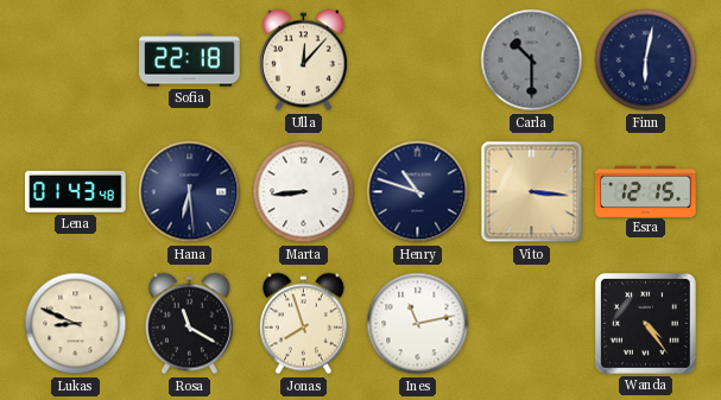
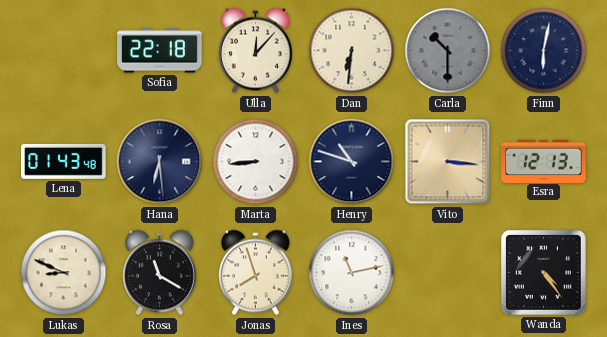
Dan: none -> 6:31
Esra: 12:15 -> 12:13
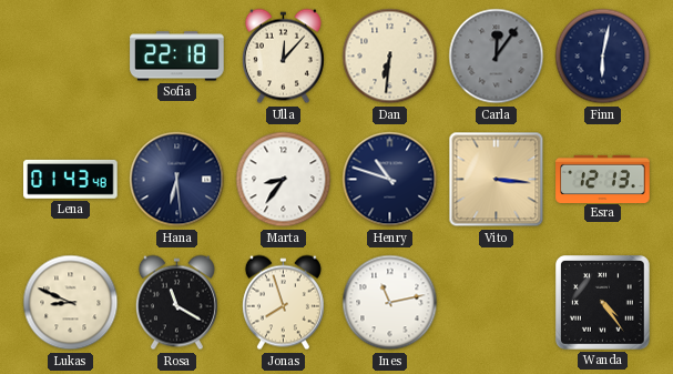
Carla: 10:30 -> 12:06
Marta: 8:44 -> 8:36
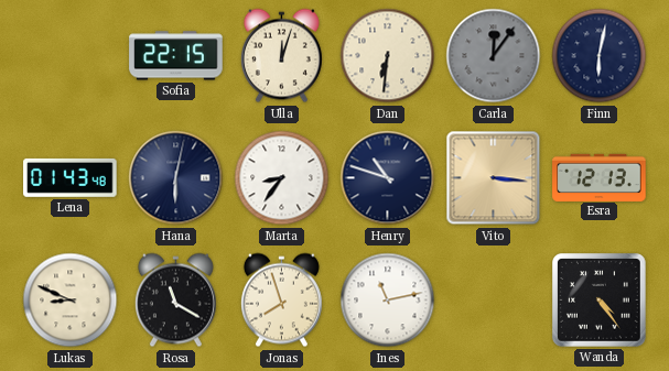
Sofia: 22:18 -> 22:15
Ulla: 12:07 -> 12:03
Hana: 6:29 -> 6:02
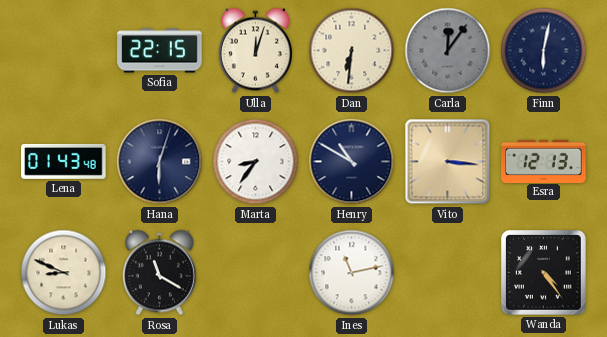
Hana: 6:02 -> 6:03
Henry: 10:48 -> 10:50
Jonas: 7:57 -> none
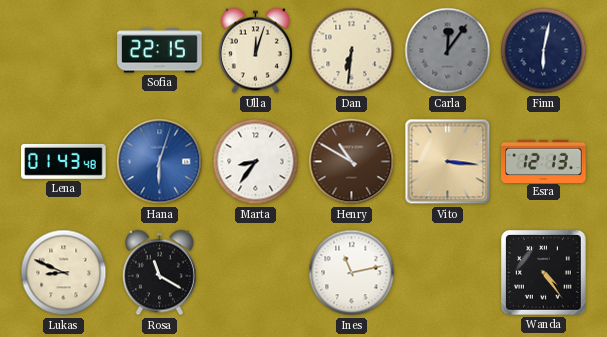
Hana dial: navy -> blue
Henry dial: navy -> brown
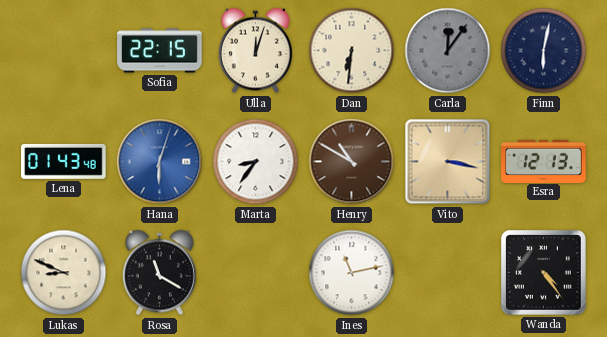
Vito: 3:16 -> 3:17
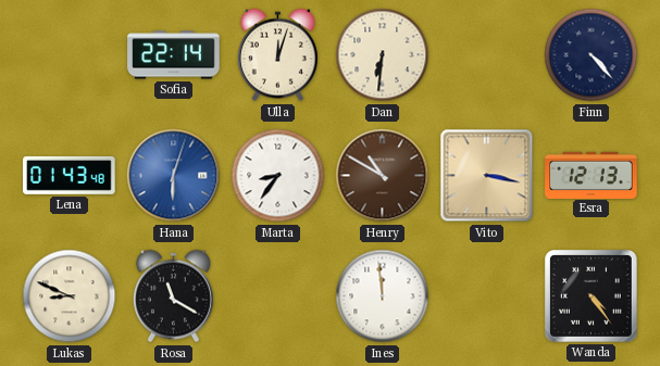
Sofia: 22:15 -> 22:14
Carla: 12:06 -> none
Finn: 6:02 -> 4:23
Ines: 11:13 -> 11:59
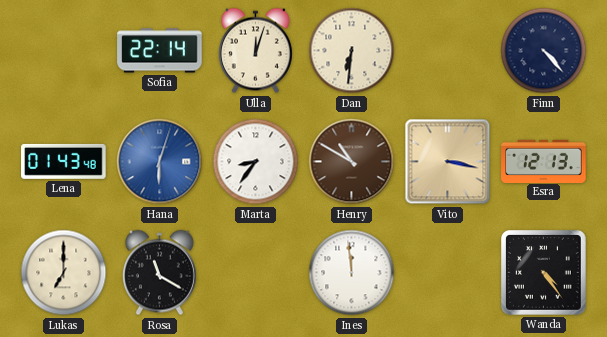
Lukas: 8:49 -> 7:00
